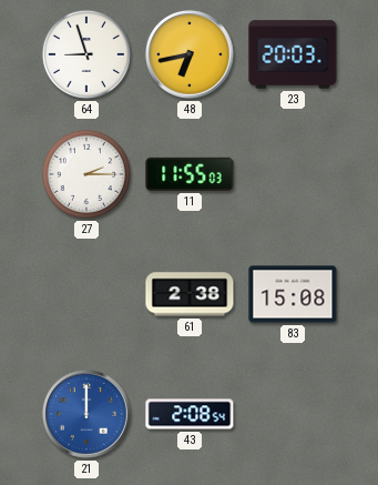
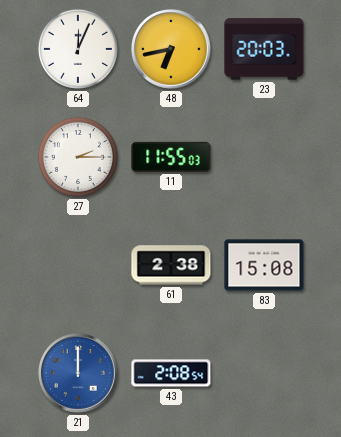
64: 8:57 -> 12:04
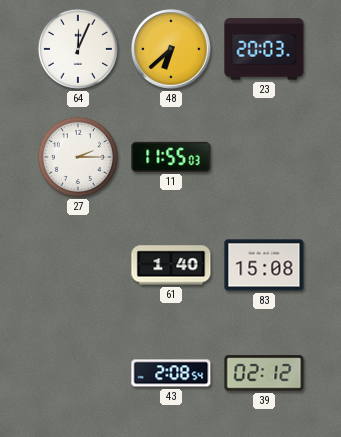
48: 6:43 -> 6:38
61: 2:38 -> 1:40
21: 12:00 -> none
39: none -> 02:12
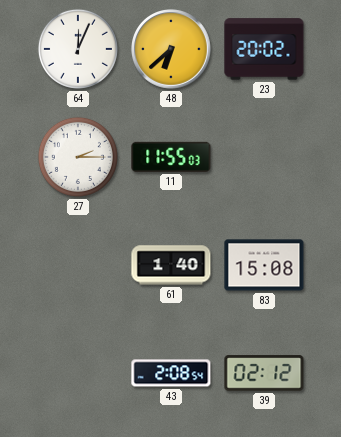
23: 20:03 -> 20:02
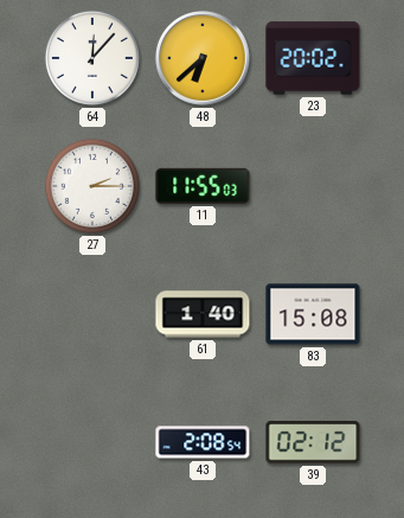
64: 12:04 -> 12:07
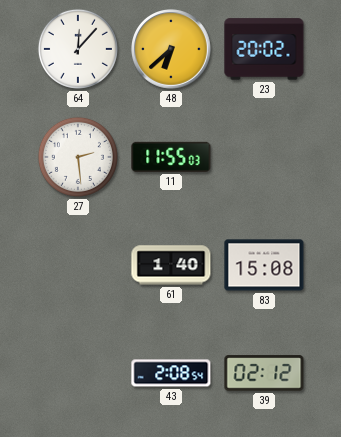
27: 2:15 -> 2:29
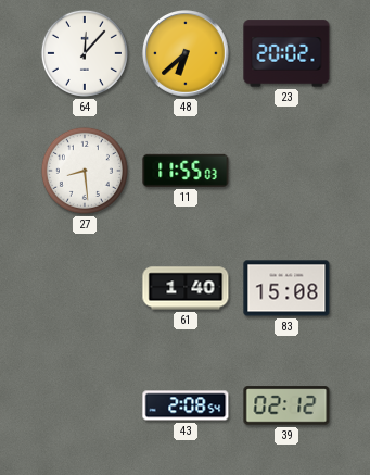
27: 2:29 -> 8:29
